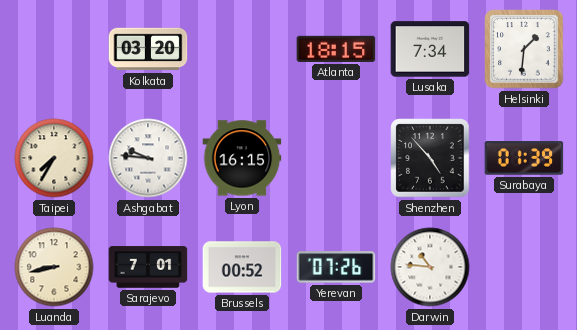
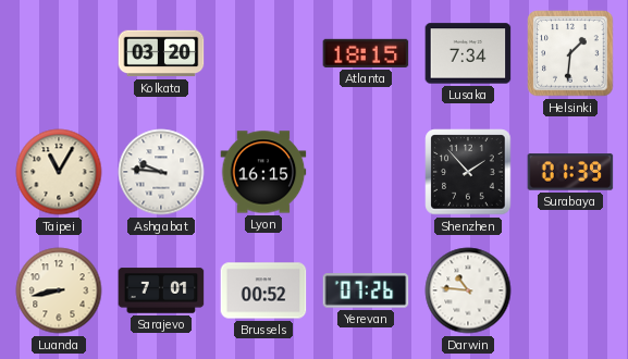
Taipei: 7:35 -> 11:05
Shenzhen: 4:53 -> 1:53
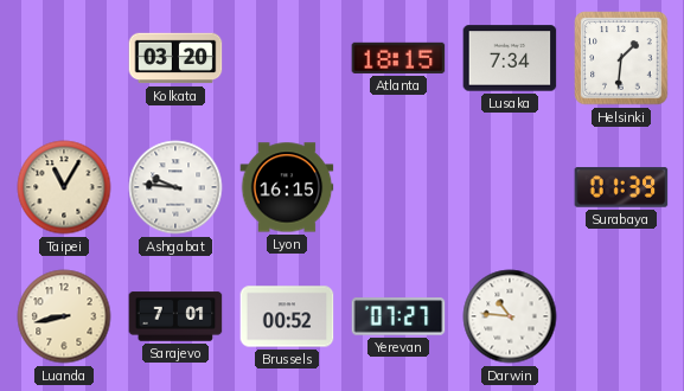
Shenzhen: 1:53 -> none
Yerevan: 07:26 -> 07:27
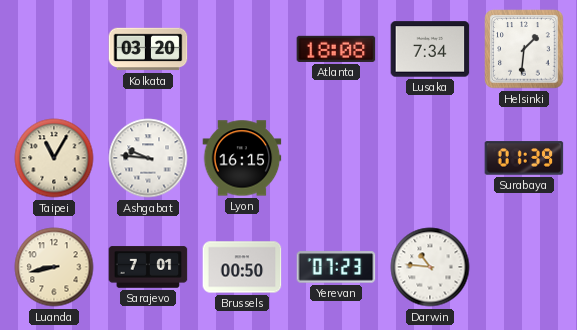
Atlanta: 18:15 -> 18:08
Brussels: 00:52 -> 00:50
Yerevan: 07:27 -> 07:23
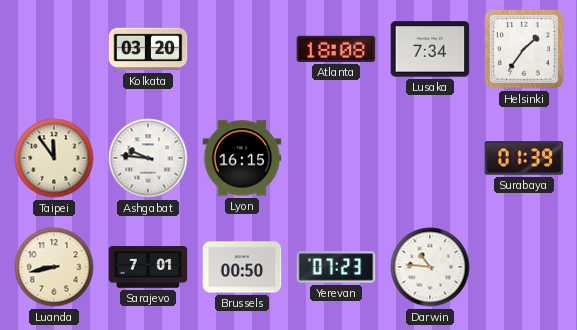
Helsinki: 1:31 -> 1:36
Taipei: 11:05 -> 11:54
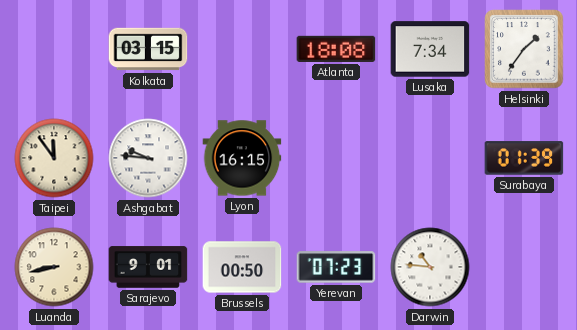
Kolkata: 03:20 -> 03:15
Sarajevo: 7:01 -> 9:01
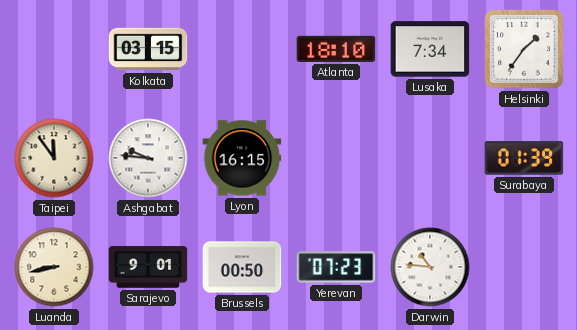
Atlanta: 18:08 -> 18:10
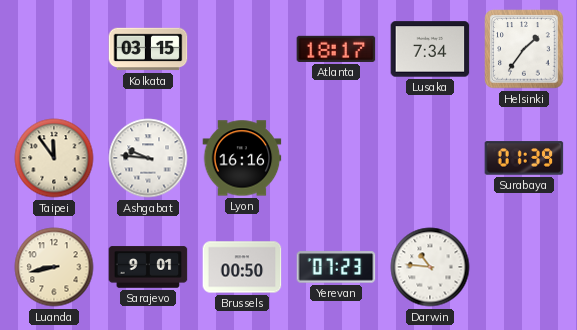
Atlanta: 18:10 -> 18:17
Lyon: 16:15 -> 16:16
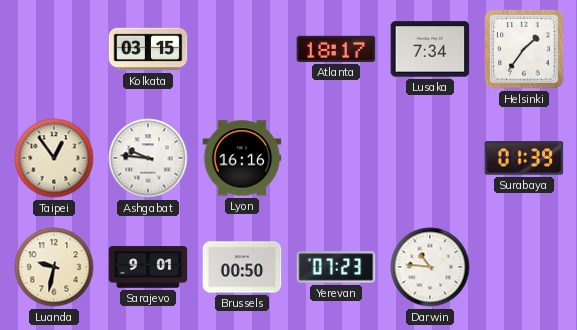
Taipei: 11:54 -> 12:54
Luanda: 8:43 -> 9:32
